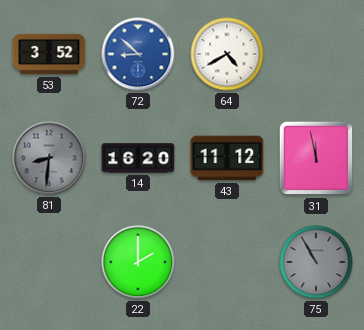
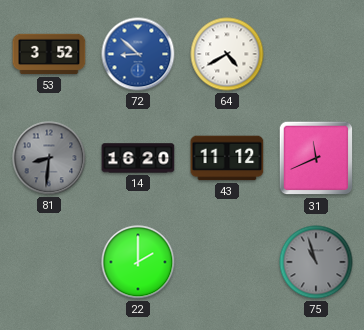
31: 11:58 -> 11:41
75: 10:55 -> 10:57
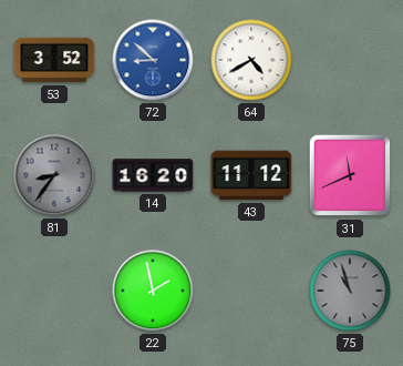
81: 8:31 -> 8:36
22: 2:00 -> 1:58
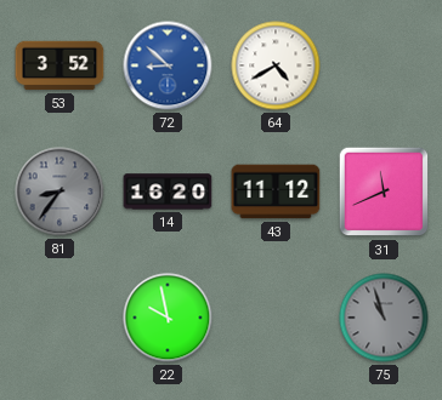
22: 1:58 -> 9:58
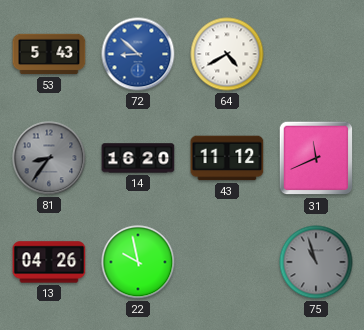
53: 3:52 -> 5:43
13: none -> 04:26
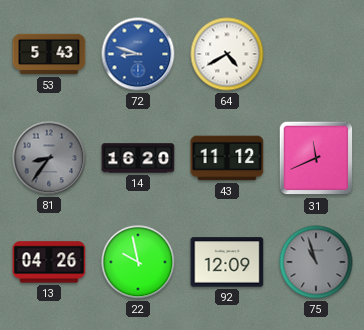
72: 8:52 -> 8:48
92: none -> 12:09
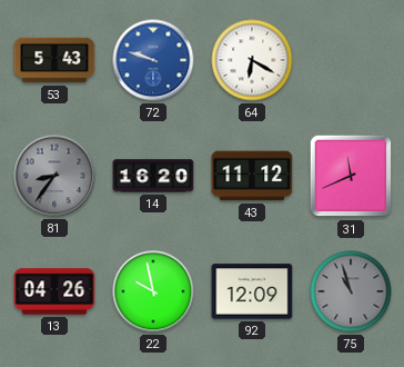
72: 8:48 -> 9:48
64: 4:40 -> 6:20
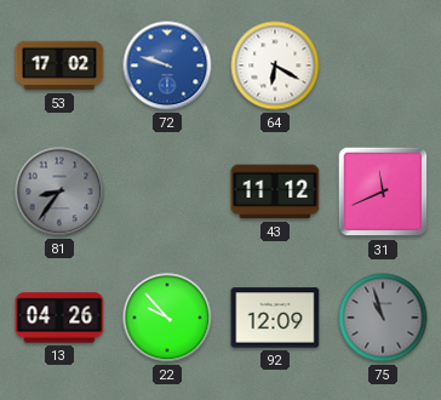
53: 5:43 -> 17:02
14: 16:20 -> none
22: 9:58 -> 9:53
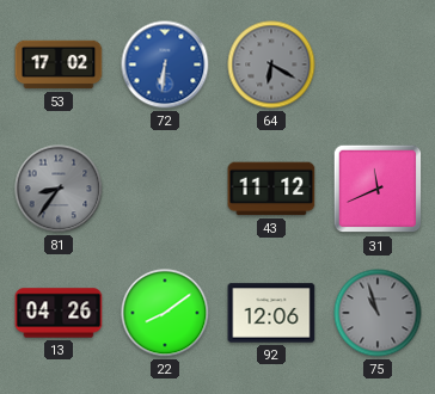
72: 9:48 -> 6:31
64 dial: white -> grey
22: 9:53 -> 8:09
92: 12:09 -> 12:06
